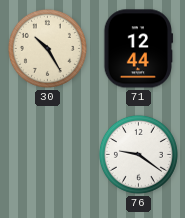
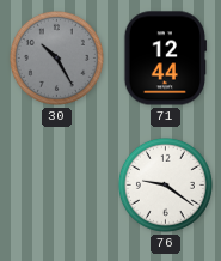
30 dial: cream -> grey
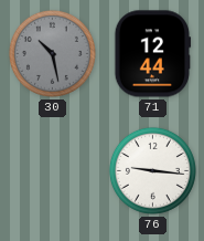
30: 10:25 -> 10:28
76: 9:21 -> 9:16
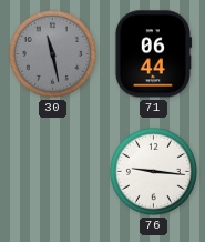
30: 10:28 -> 11:28
71: 12:44 -> 06:44
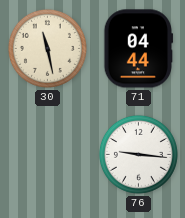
30 dial: grey -> cream
71: 06:44 -> 04:44
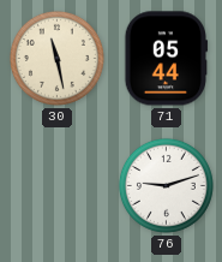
71: 04:44 -> 05:44
76: 9:16 -> 9:12
